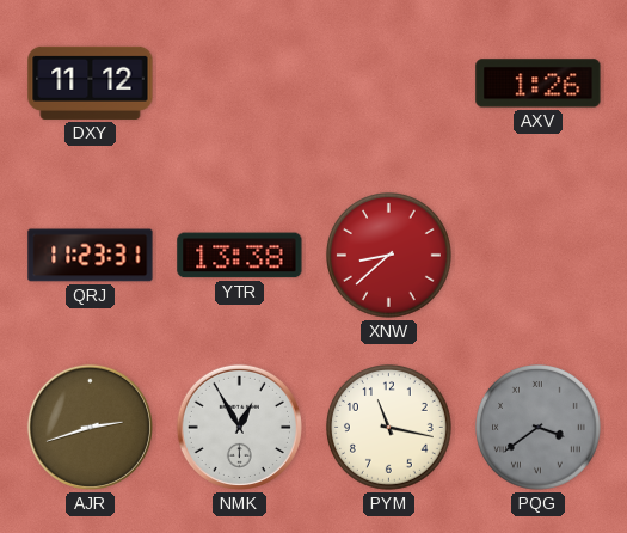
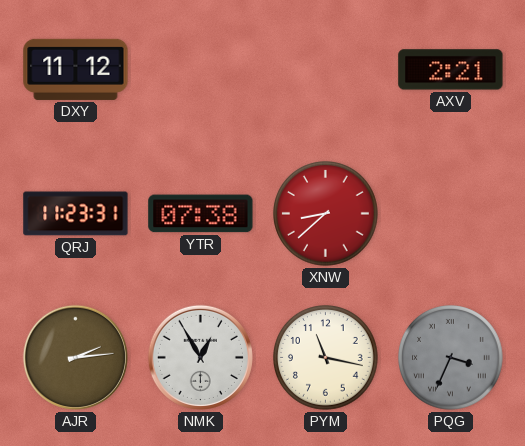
AXV: 1:26 -> 2:21
YTR: 13:38 -> 07:38
AJR: 2:42 -> 2:14
PQG: 3:39 -> 3:34
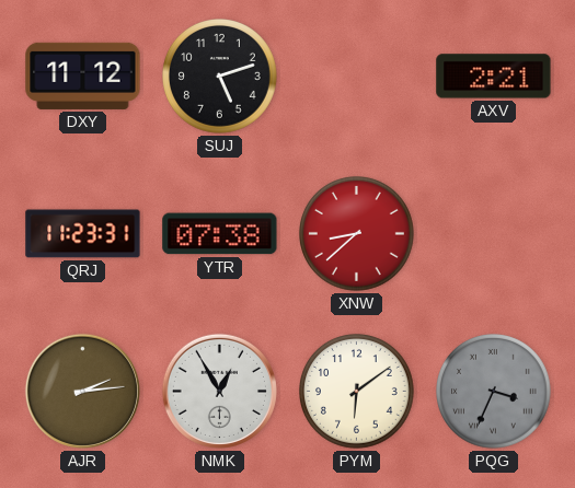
SUJ: none -> 5:12
PYM: 11:17 -> 6:09
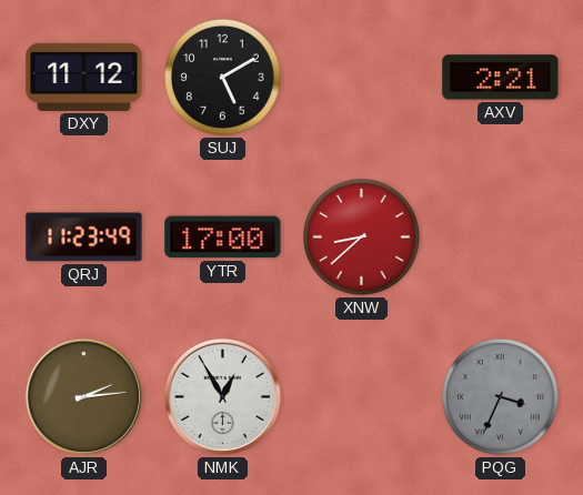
SUJ: 5:12 -> 5:10
QRJ: 11:23:31 -> 11:23:49
YTR: 07:38 -> 17:00
PYM: 6:09 -> none
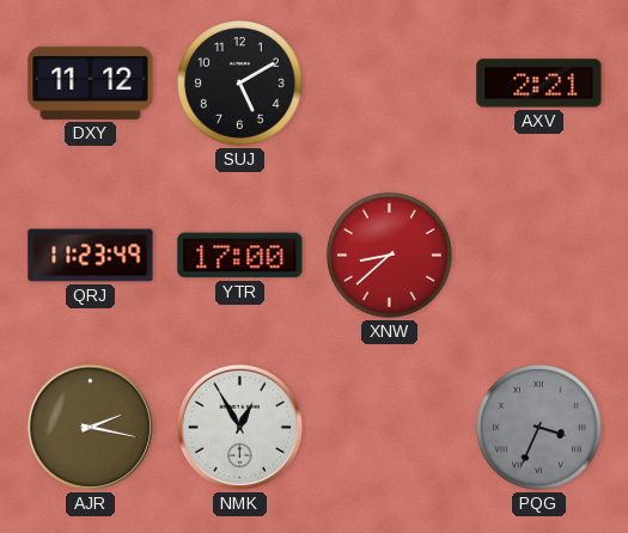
AJR: 2:14 -> 2:17
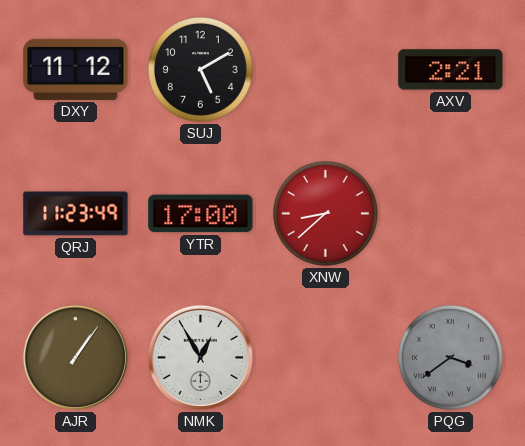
AJR: 2:17 -> 1:06
PQG: 3:34 -> 3:39
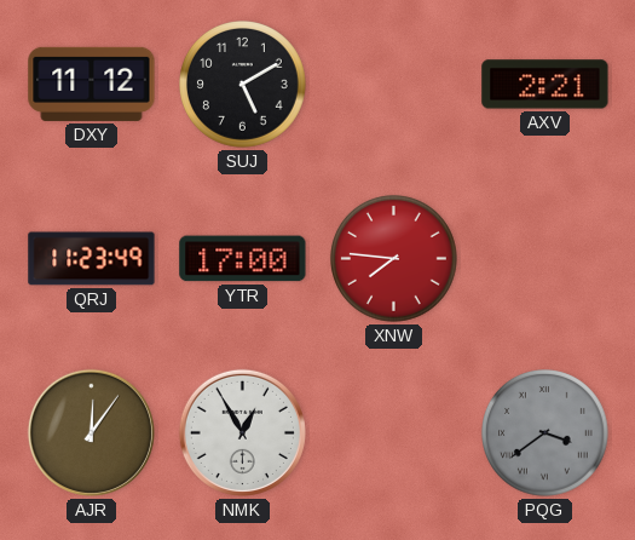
XNW: 8:38 -> 7:46
AJR: 1:06 -> 12:06
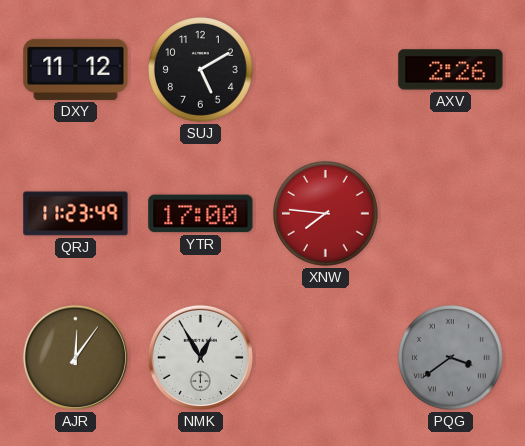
AXV: 2:21 -> 2:26
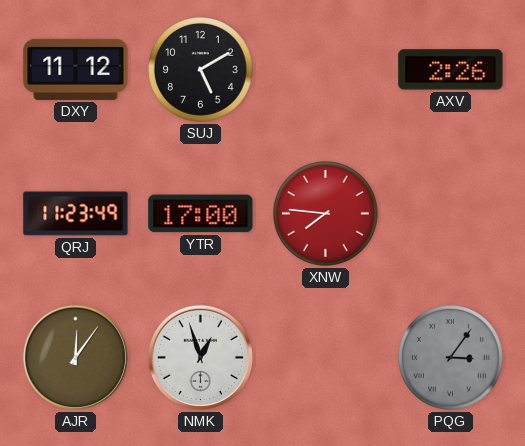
NMK: 12:55 -> 12:57
PQG: 3:39 -> 3:06
